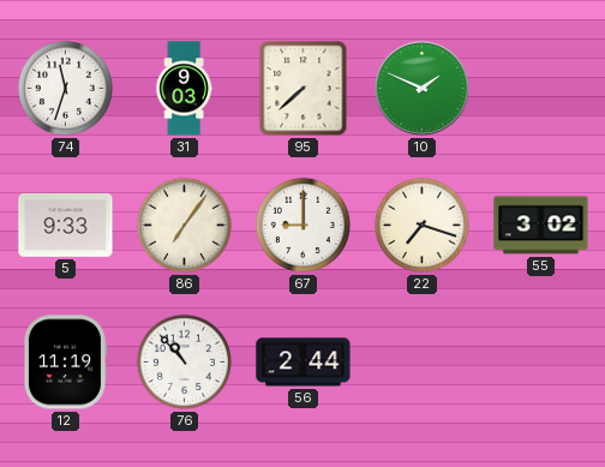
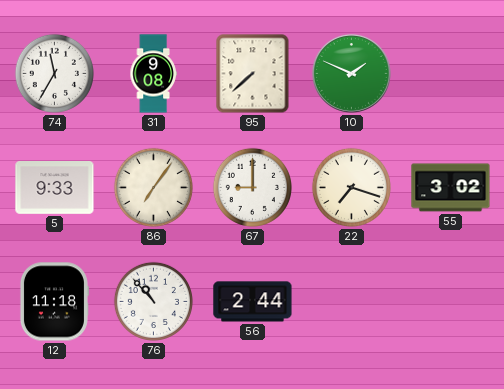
74: 11:33 -> 11:35
31: 9:03 -> 9:08
12: 11:19 -> 11:18
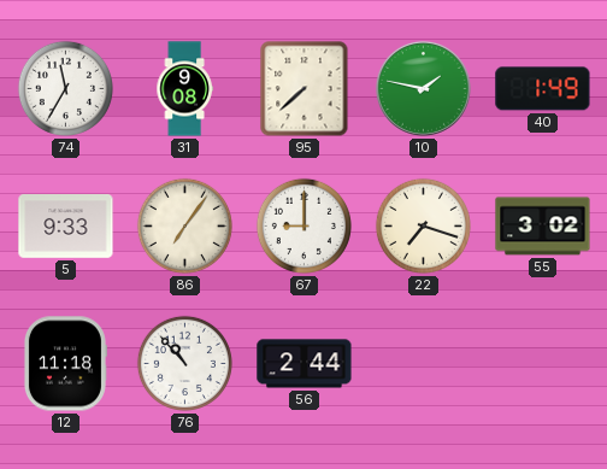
10: 1:49 -> 1:47
40: none -> 1:49
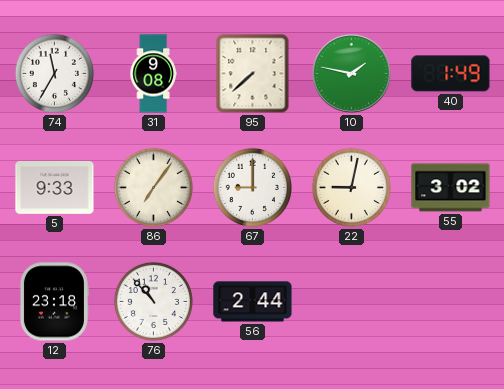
22: 7:18 -> 9:02
12: 11:18 -> 23:18
